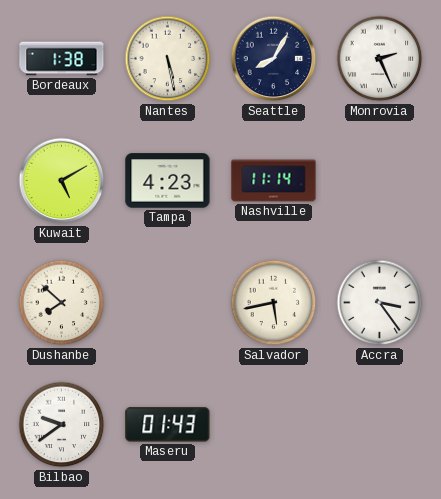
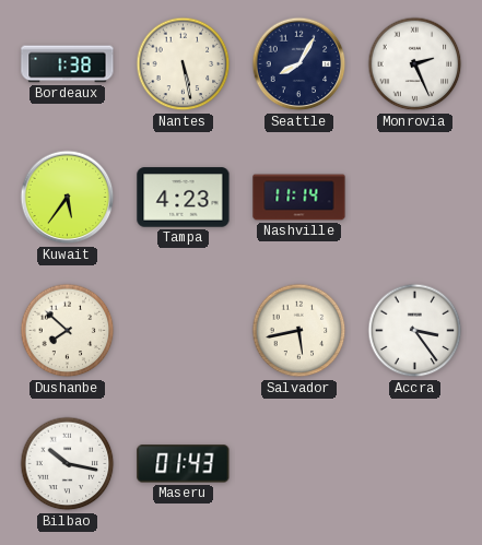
Kuwait: 5:10 -> 5:36
Bilbao: 9:39 -> 10:17
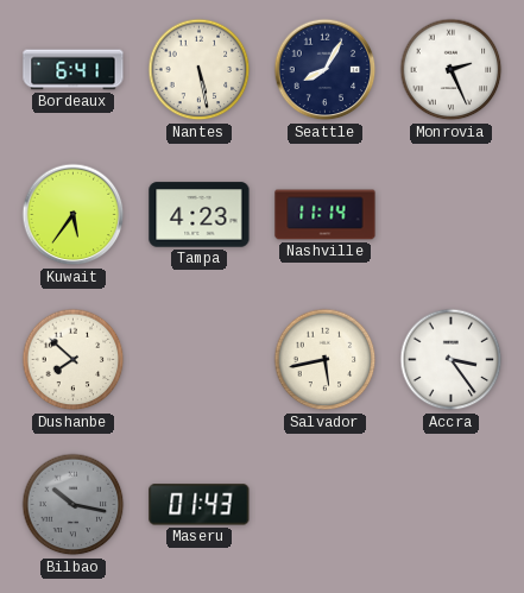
Bordeaux: 1:38 -> 6:41
Bilbao dial: white -> grey
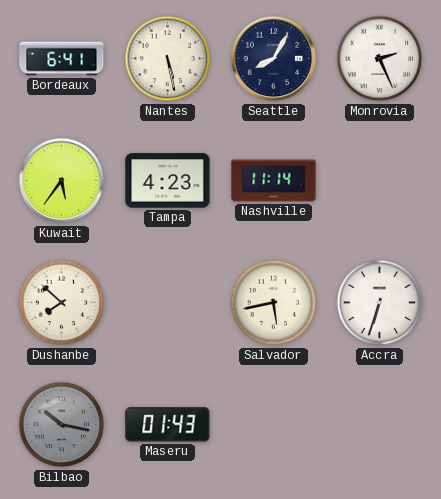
Accra: 3:24 -> 6:33
